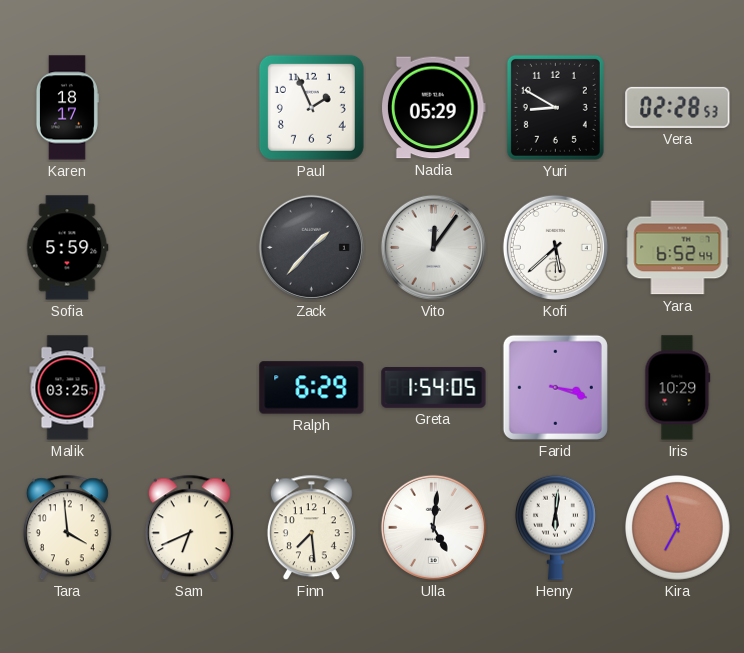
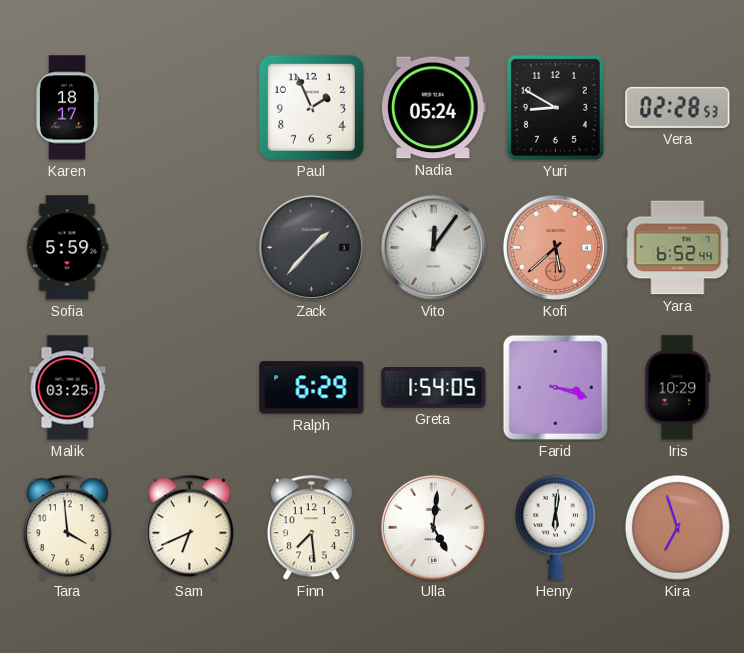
Nadia: 05:29 -> 05:24
Kofi dial: white -> salmon
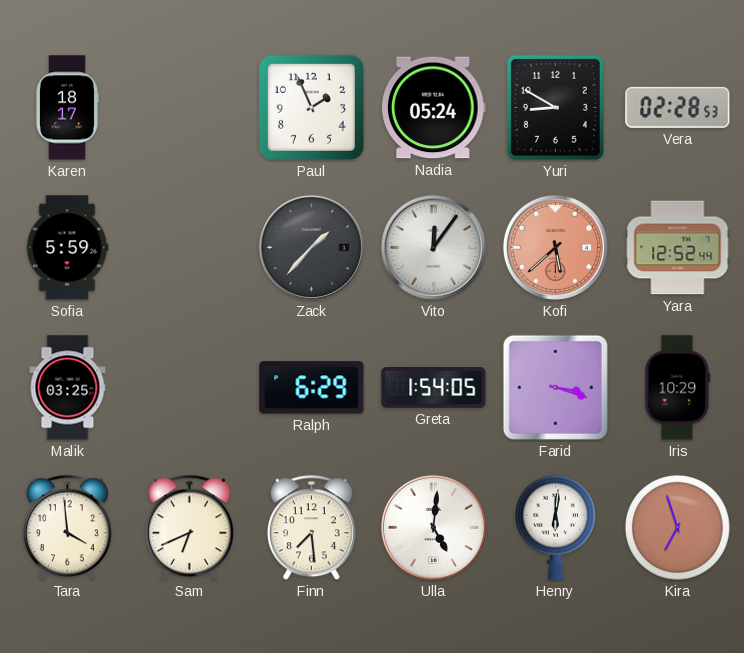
Yara: 6:52 -> 12:52
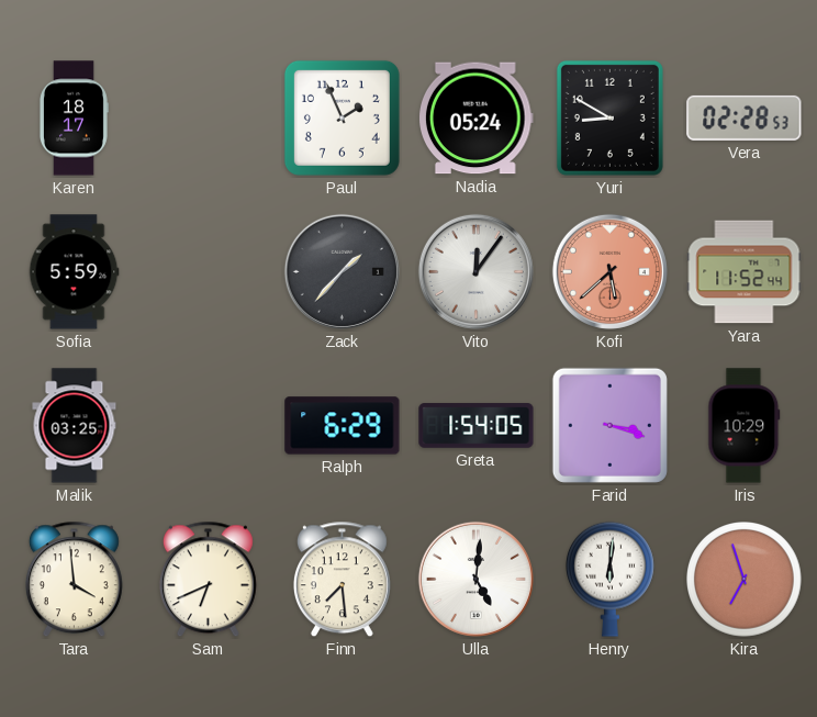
Yara: 12:52 -> 11:52
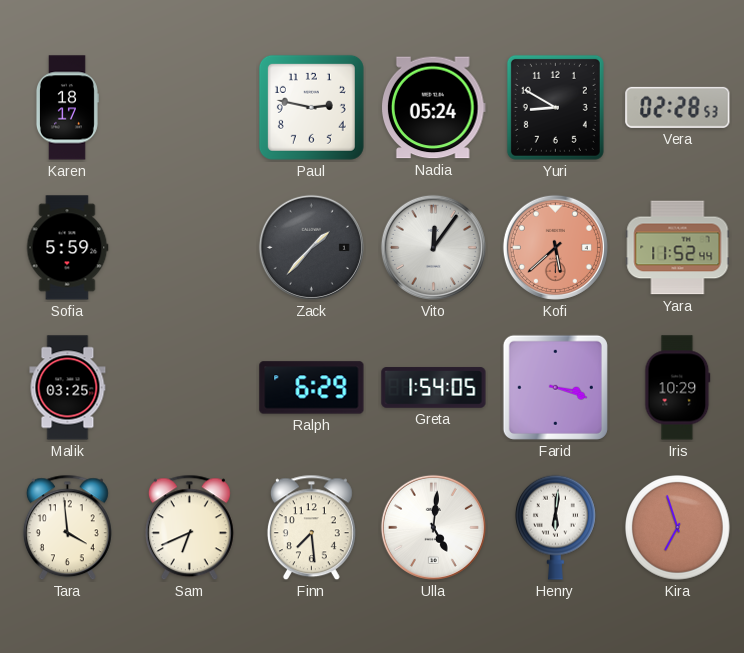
Paul: 1:56 -> 2:47
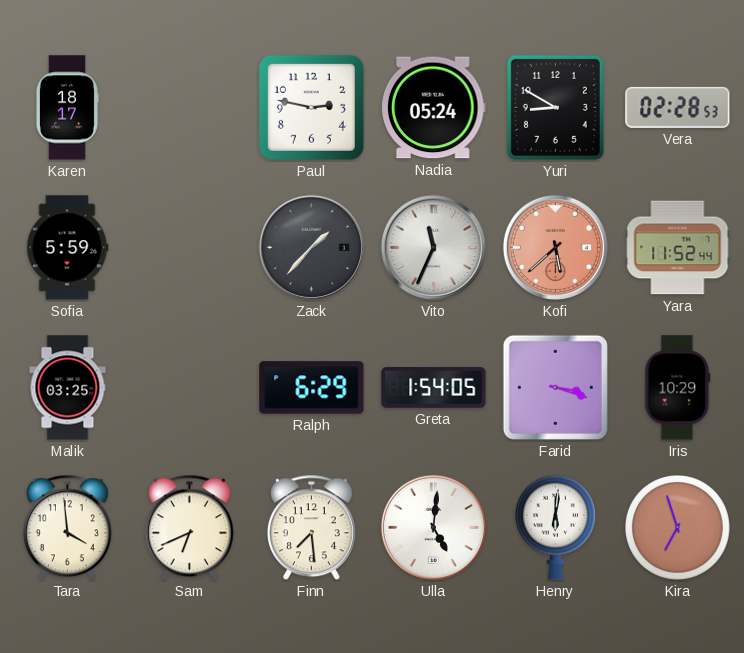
Vito: 12:06 -> 11:34
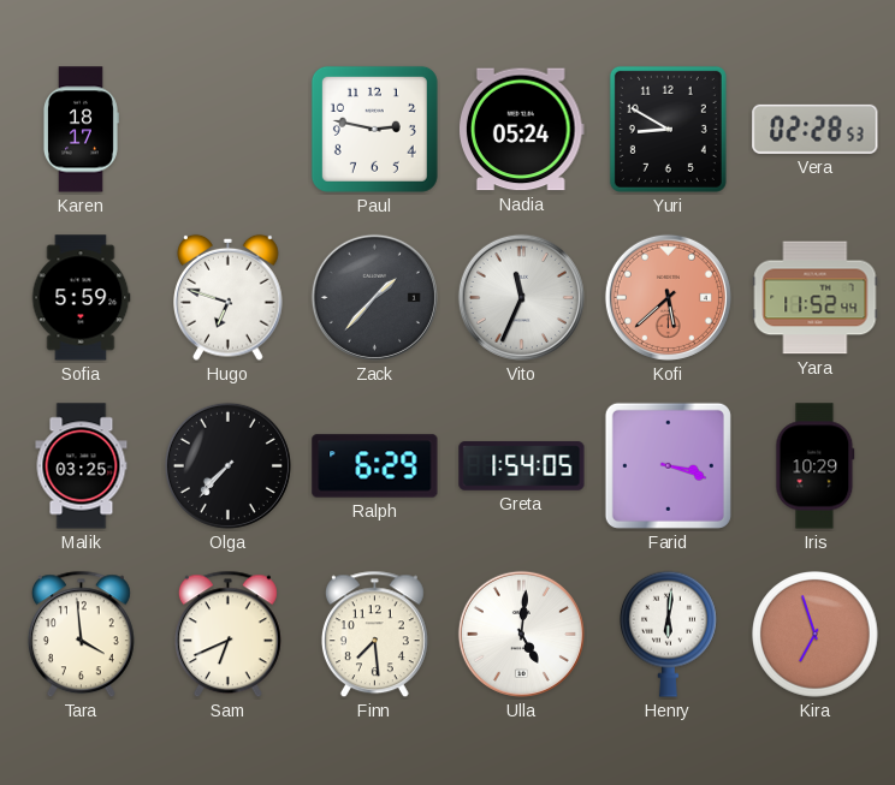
Hugo: none -> 6:48
Olga: none -> 7:37
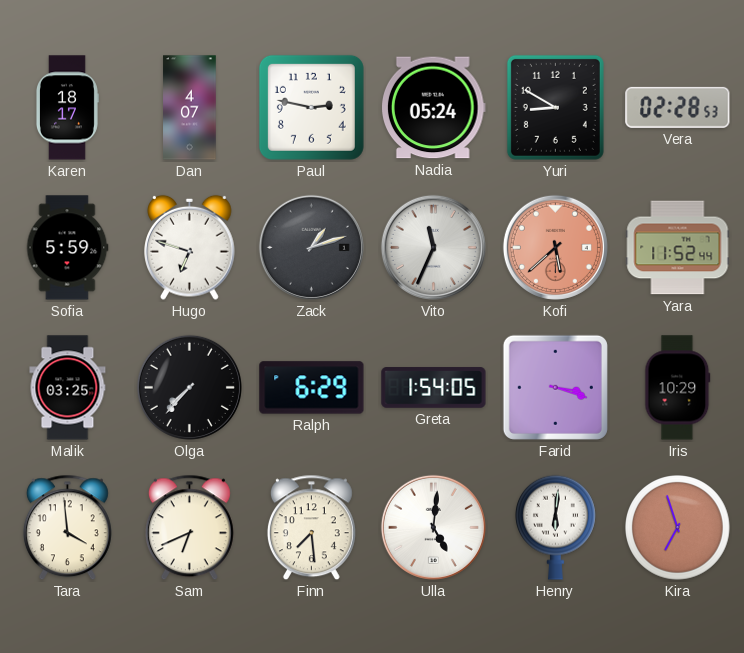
Dan: none -> 4:07
Zack: 1:37 -> 1:12
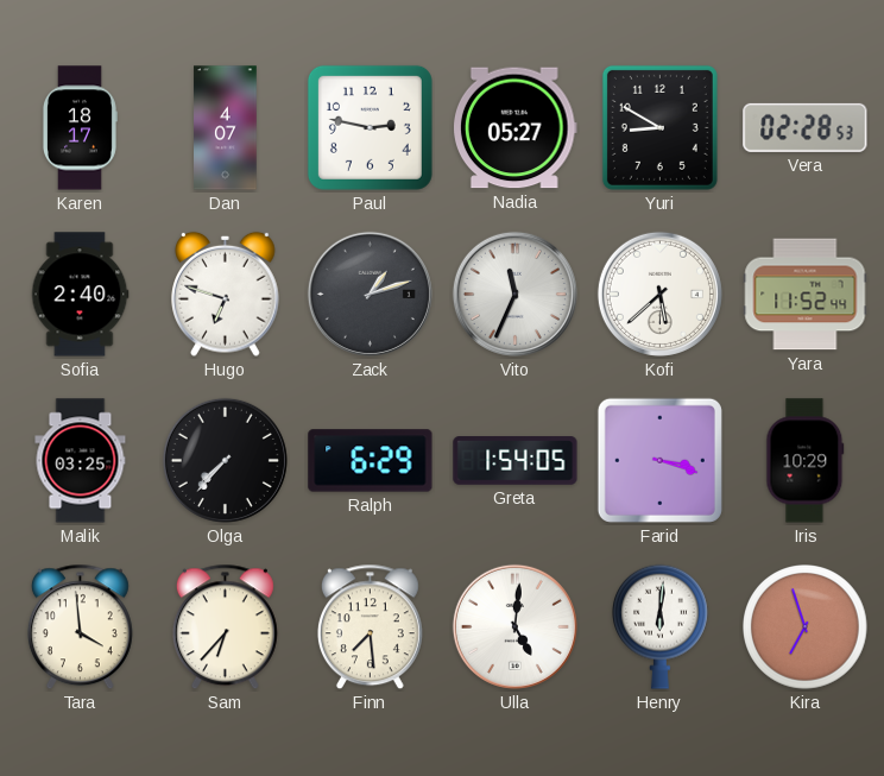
Nadia: 05:24 -> 05:27
Sofia: 5:59 -> 2:40
Kofi dial: salmon -> white
Sam: 6:41 -> 6:37
